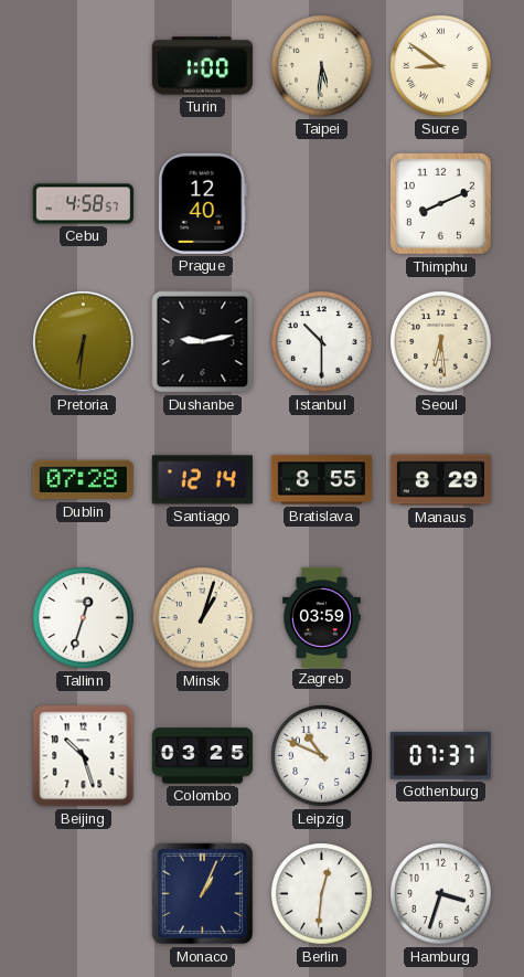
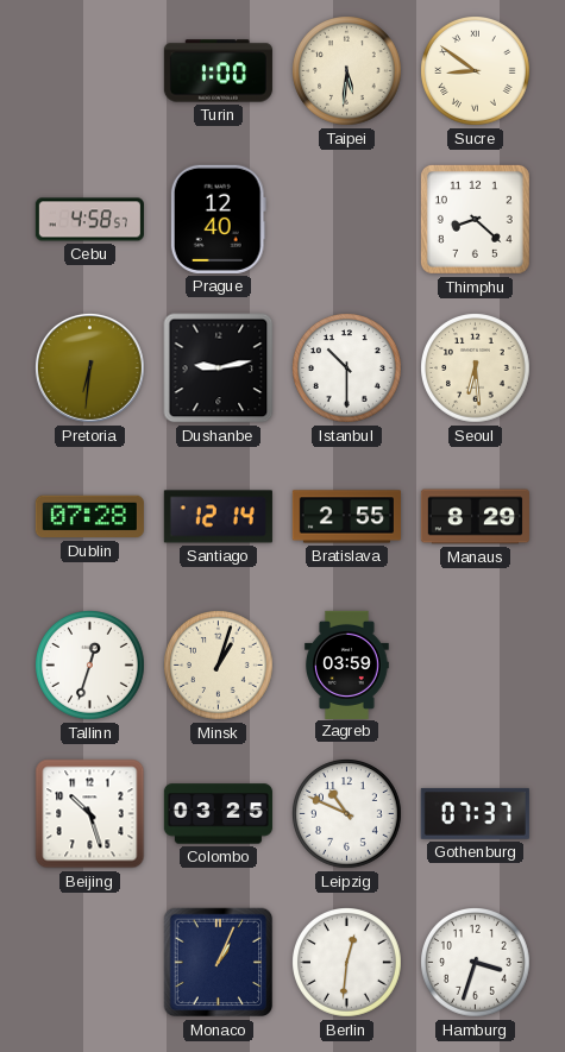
Thimphu: 8:11 -> 8:22
Bratislava: 8:55 -> 2:55
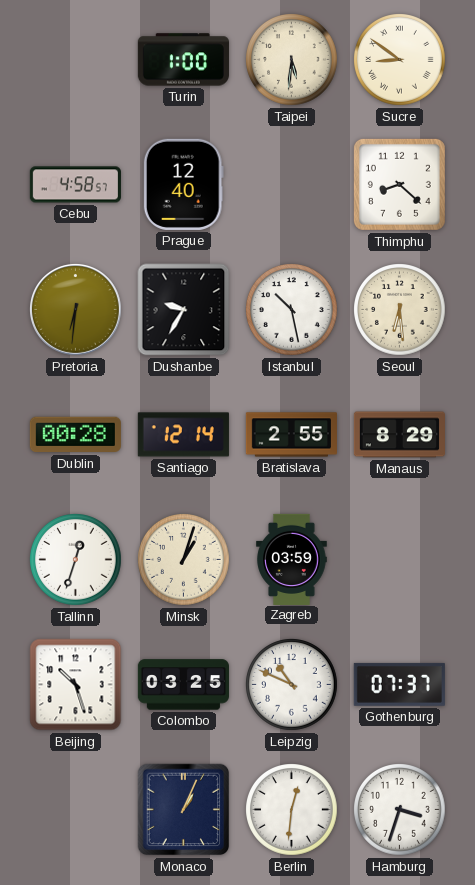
Dushanbe: 9:13 -> 9:35
Istanbul: 10:30 -> 10:28
Dublin: 07:28 -> 00:28
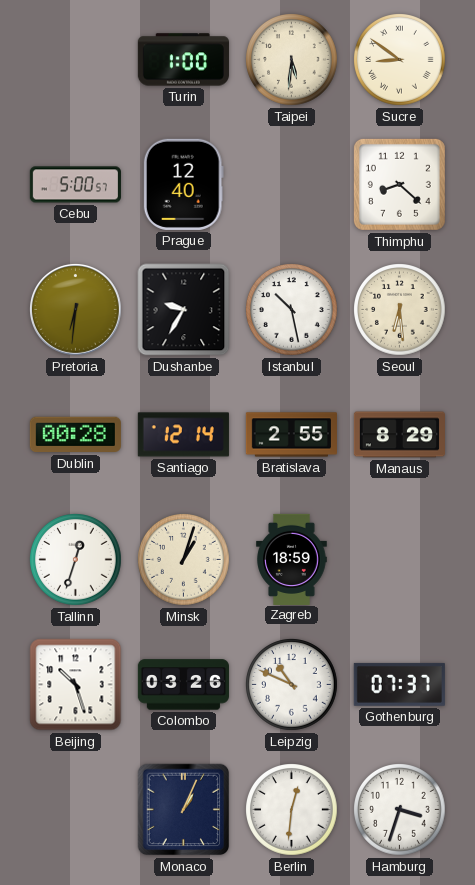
Cebu: 4:58 -> 5:00
Zagreb: 03:59 -> 18:59
Colombo: 03:25 -> 03:26
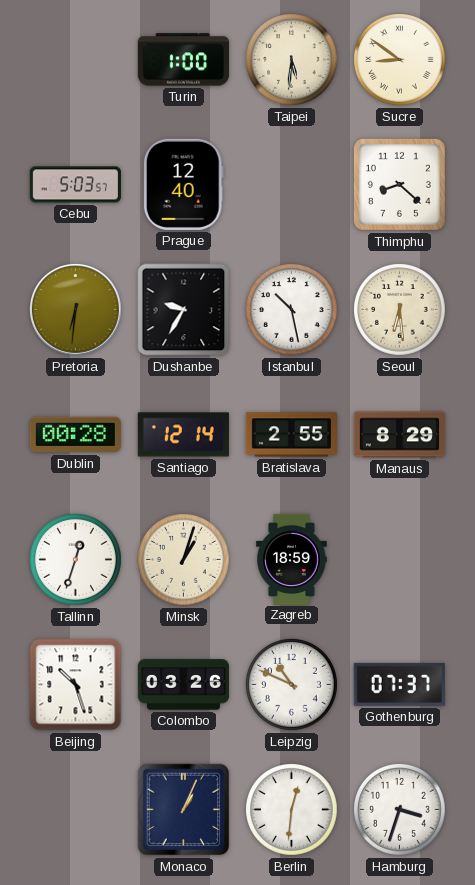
Cebu: 5:00 -> 5:03
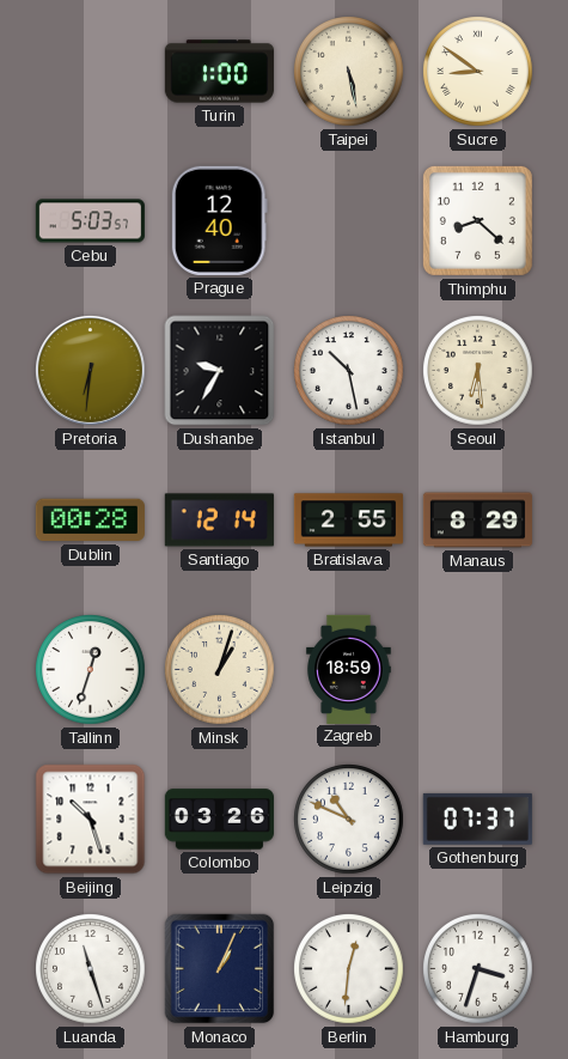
Taipei: 5:31 -> 5:28
Luanda: none -> 11:27
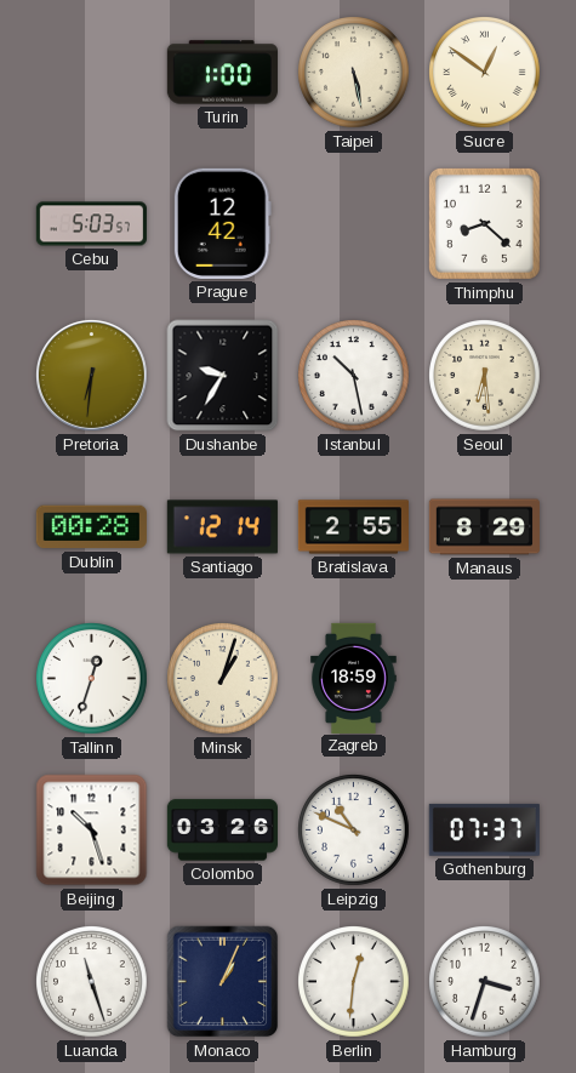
Sucre: 8:51 -> 12:51
Prague: 12:40 -> 12:42
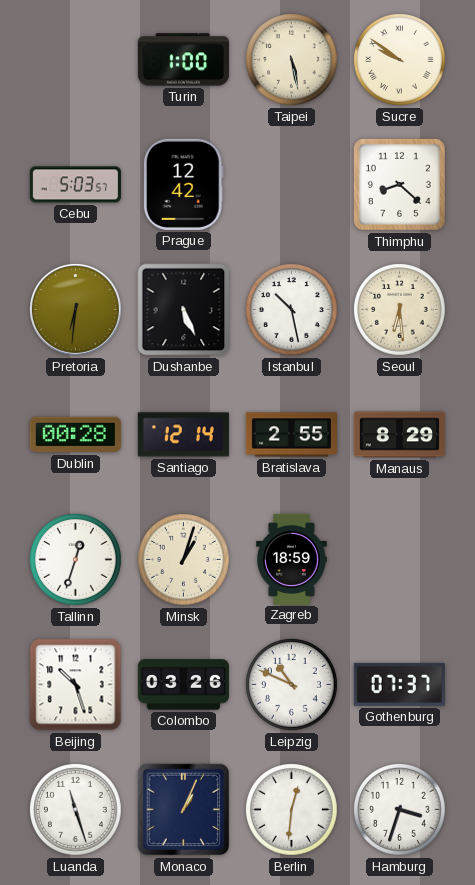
Sucre: 12:51 -> 9:51
Dushanbe: 9:35 -> 5:26
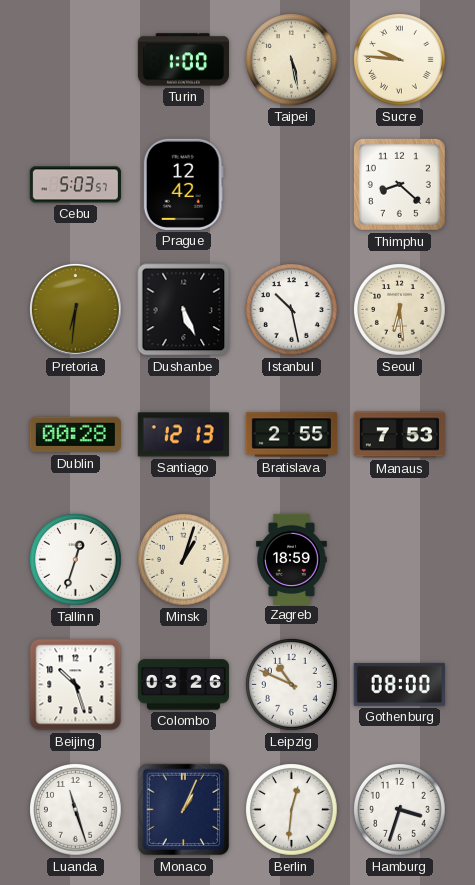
Sucre: 9:51 -> 9:46
Santiago: 12:14 -> 12:13
Manaus: 8:29 -> 7:53
Gothenburg: 07:37 -> 08:00
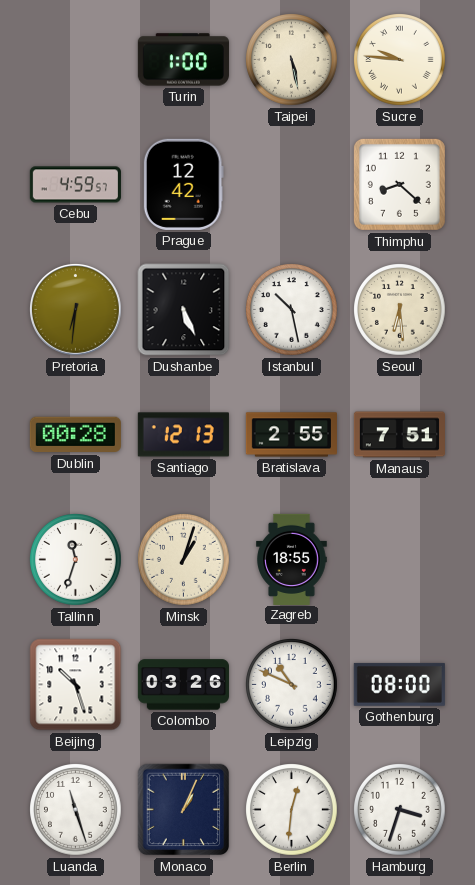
Cebu: 5:03 -> 4:59
Manaus: 7:53 -> 7:51
Tallinn: 12:33 -> 11:33
Zagreb: 18:59 -> 18:55
